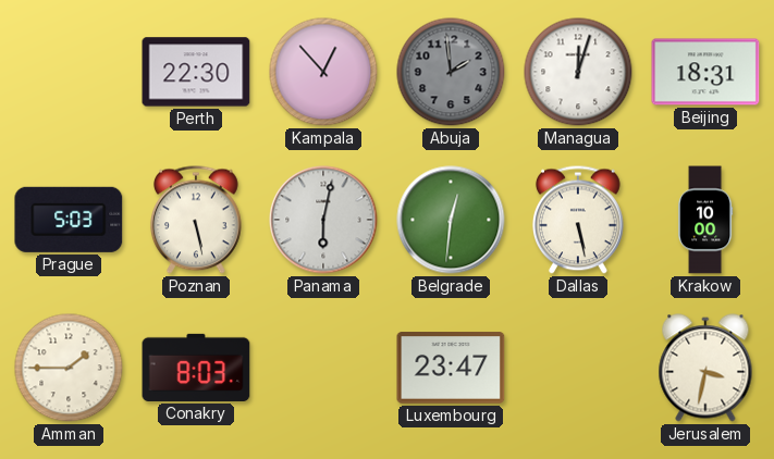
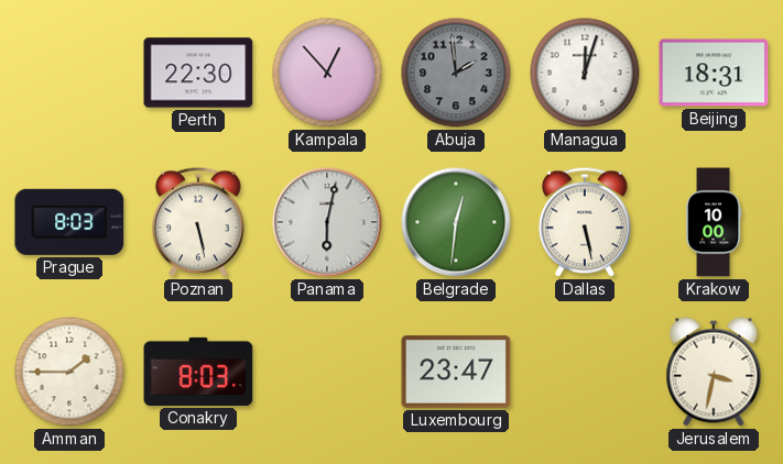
Prague: 5:03 -> 8:03
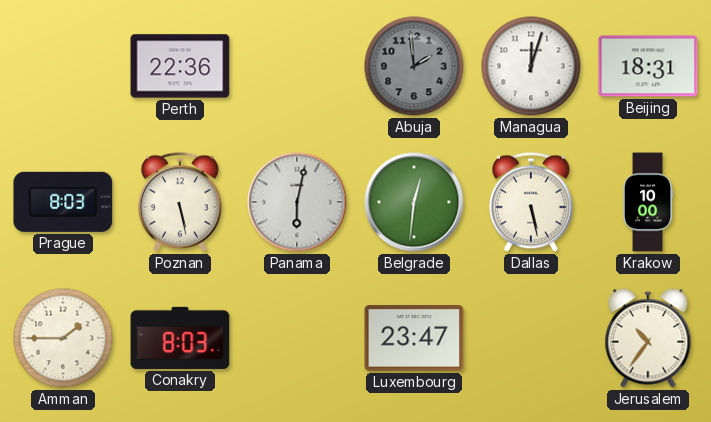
Perth: 22:30 -> 22:36
Kampala: 12:53 -> none
Jerusalem: 3:32 -> 10:36
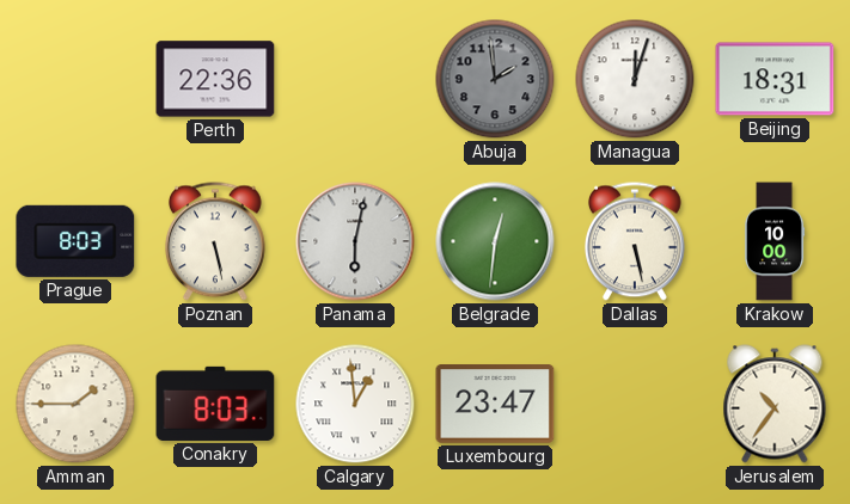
Calgary: none -> 12:59
